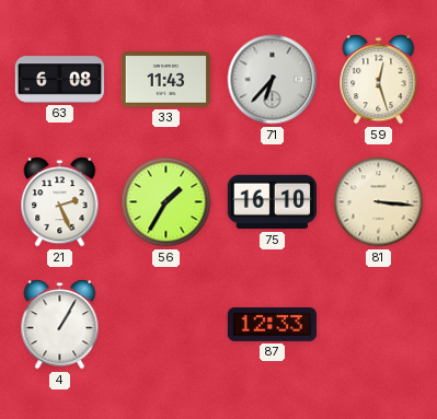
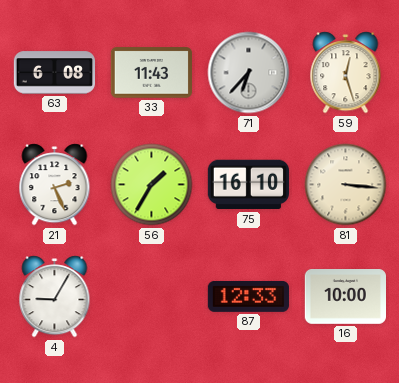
4: 1:05 -> 9:05
16: none -> 10:00
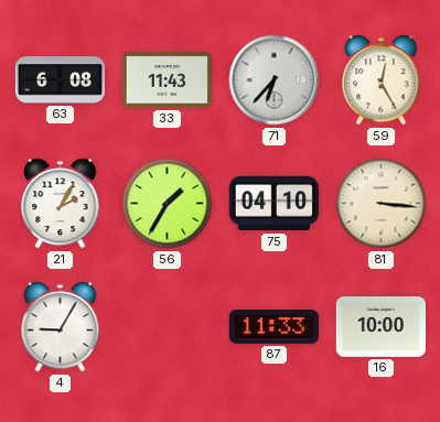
59: 12:27 -> 12:25
21: 2:26 -> 2:05
75: 16:10 -> 04:10
87: 12:33 -> 11:33
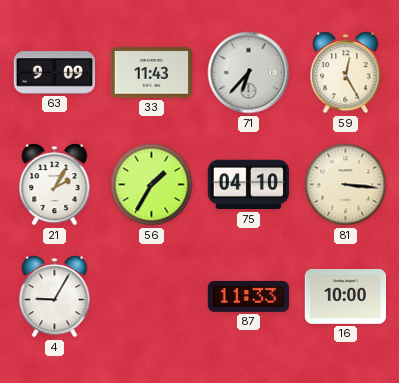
63: 6:08 -> 9:09
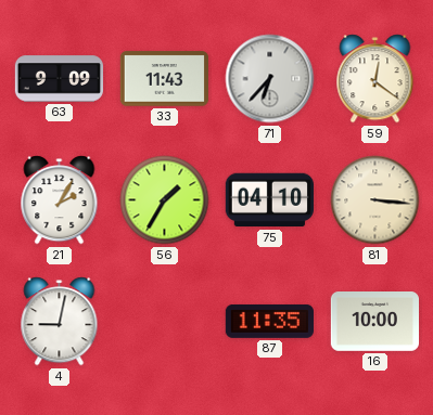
59: 12:25 -> 12:21
4: 9:05 -> 9:02
87: 11:33 -> 11:35
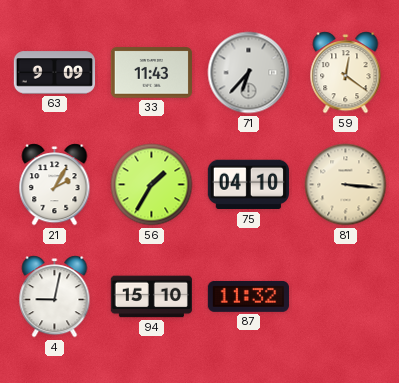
94: none -> 15:10
87: 11:35 -> 11:32
16: 10:00 -> none
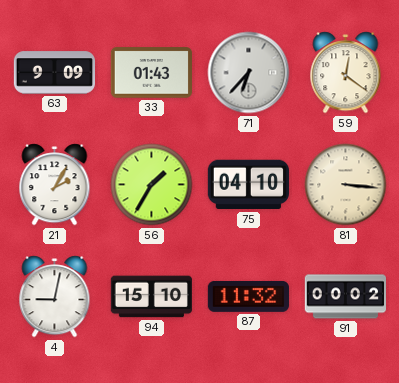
33: 11:43 -> 01:43
91: none -> 00:02
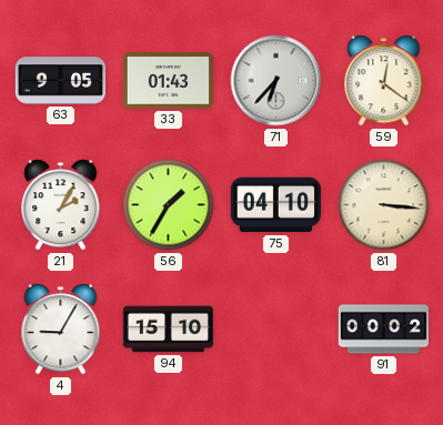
63: 9:09 -> 9:05
4: 9:02 -> 9:05
87: 11:32 -> none
